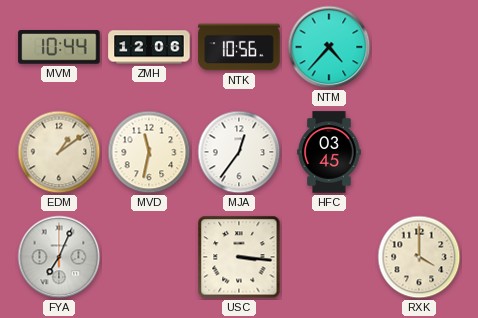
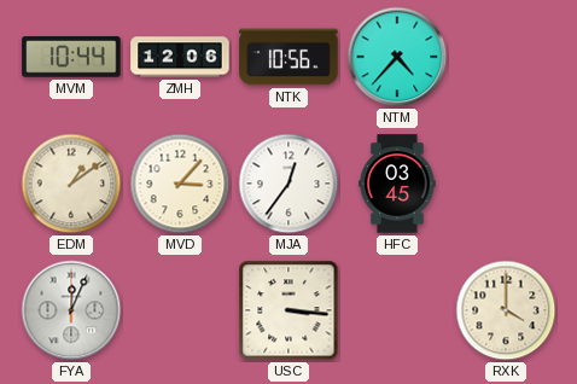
MVD: 11:32 -> 3:07
FYA: 7:04 -> 12:04
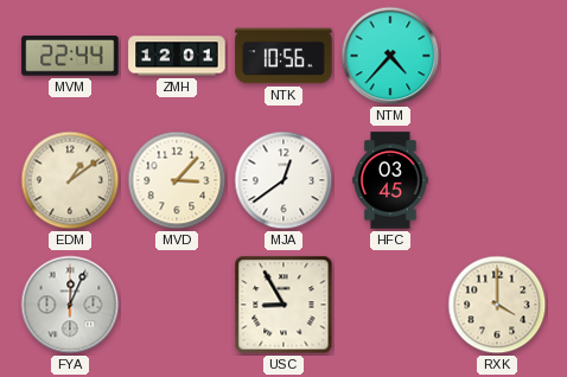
MVM: 10:44 -> 22:44
ZMH: 12:06 -> 12:01
MJA: 12:36 -> 12:39
USC: 3:16 -> 8:55
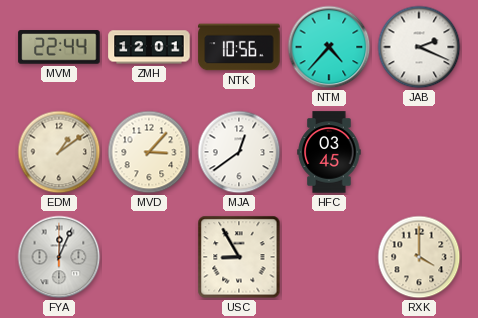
JAB: none -> 2:19
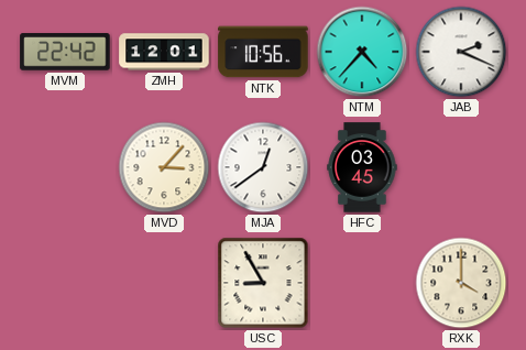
MVM: 22:44 -> 22:42
EDM: 1:09 -> none
FYA: 12:04 -> none
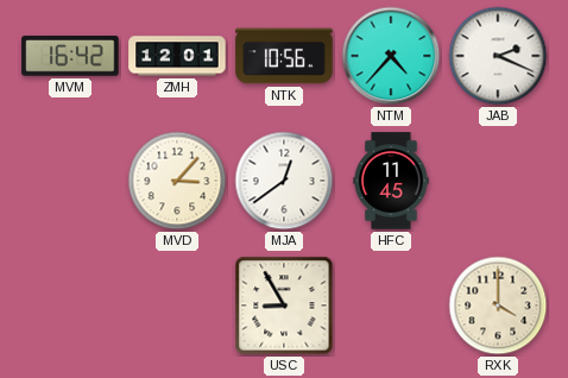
MVM: 22:42 -> 16:42
HFC: 03:45 -> 11:45
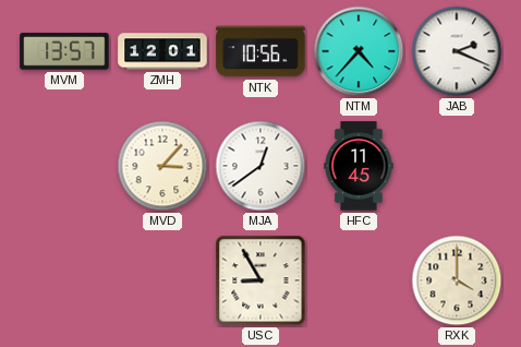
MVM: 16:42 -> 13:57
